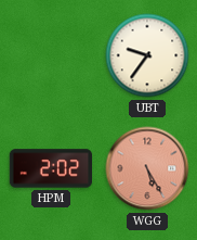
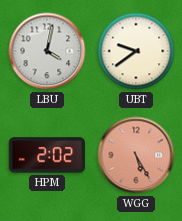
LBU: none -> 4:02
UBT: 9:36 -> 9:39
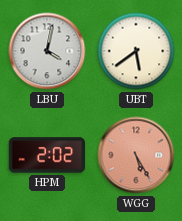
UBT: 9:39 -> 5:39
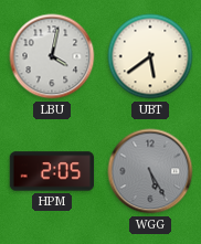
HPM: 2:02 -> 2:05
WGG dial: salmon -> grey
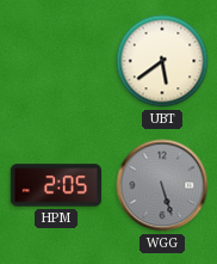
LBU: 4:02 -> none
WGG: 5:25 -> 5:27
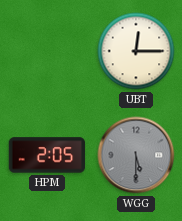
UBT: 5:39 -> 12:15
WGG: 5:27 -> 5:30
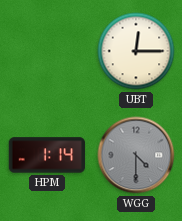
HPM: 2:05 -> 1:14
WGG: 5:30 -> 4:30
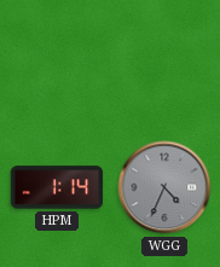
UBT: 12:15 -> none
WGG: 4:30 -> 4:34
